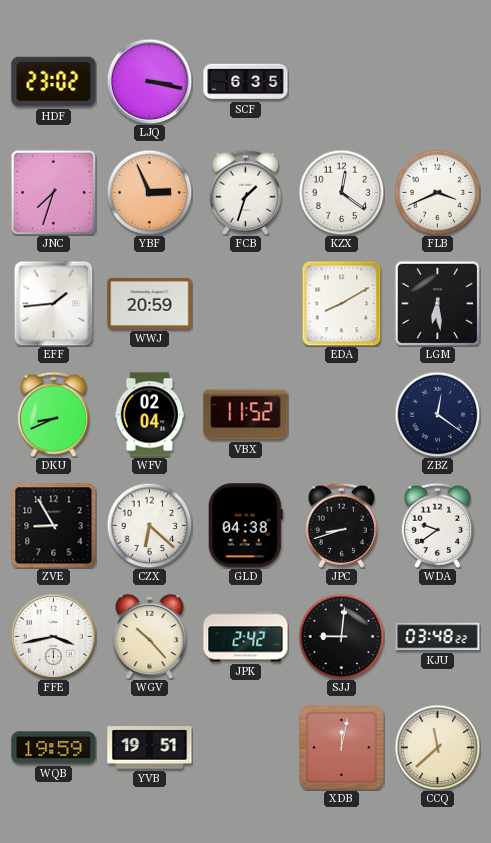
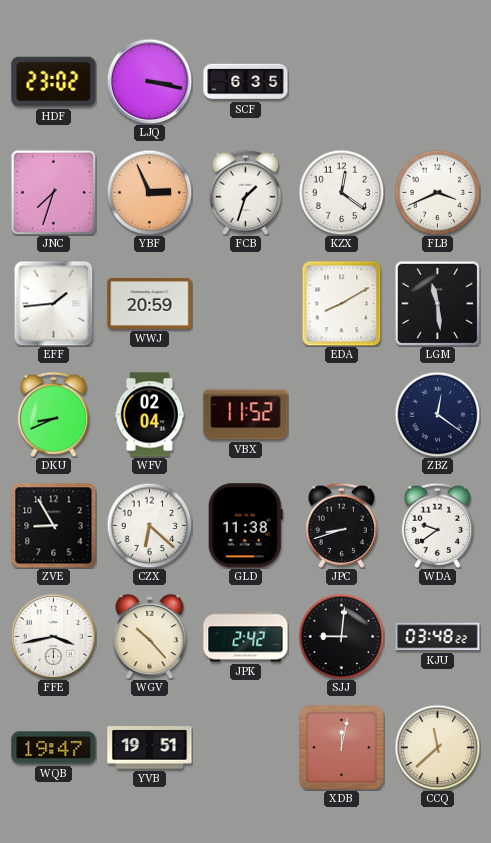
LGM: 6:29 -> 11:29
GLD: 04:38 -> 11:38
WQB: 19:59 -> 19:47
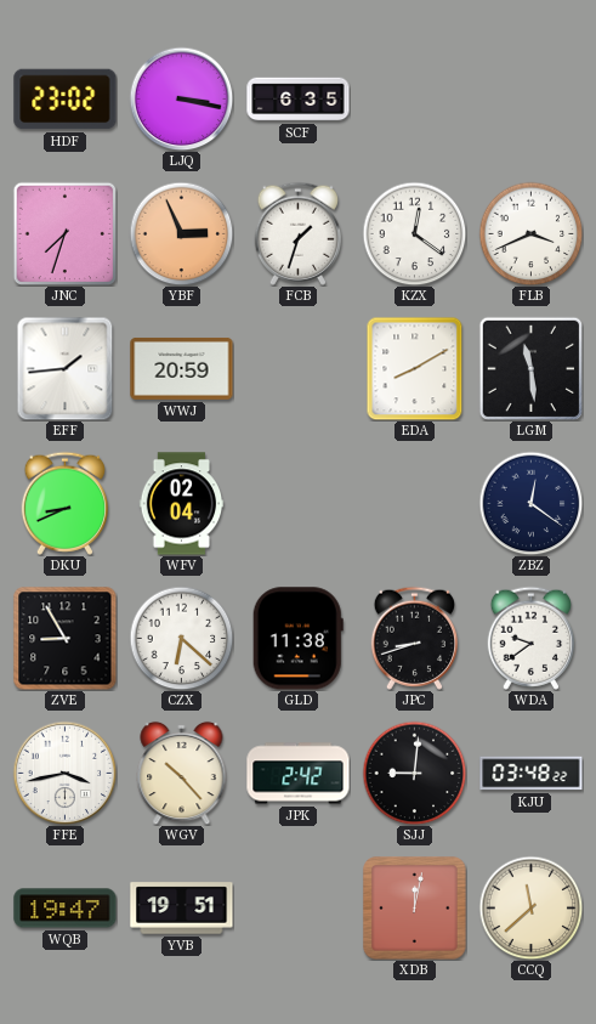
VBX: 11:52 -> none
